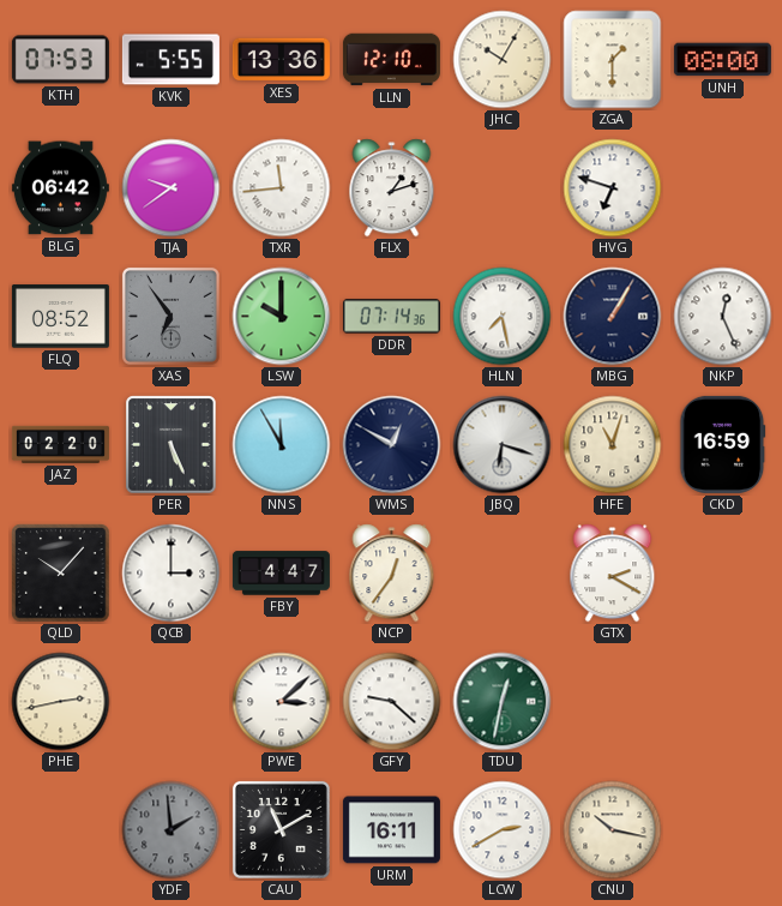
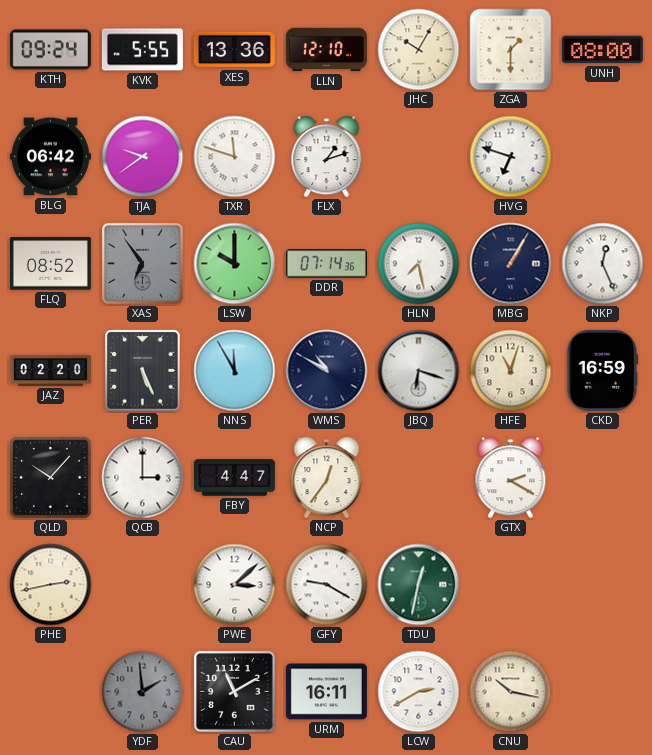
KTH: 07:53 -> 09:24
TXR: 11:44 -> 11:48
WMS: 12:50 -> 10:50
GFY: 9:22 -> 9:20
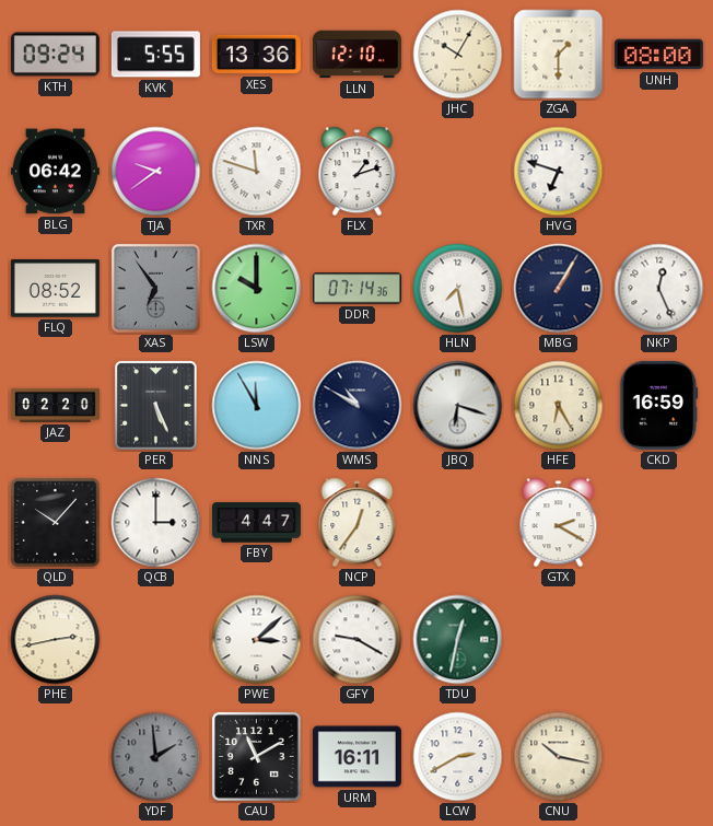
HFE: 11:03 -> 6:25
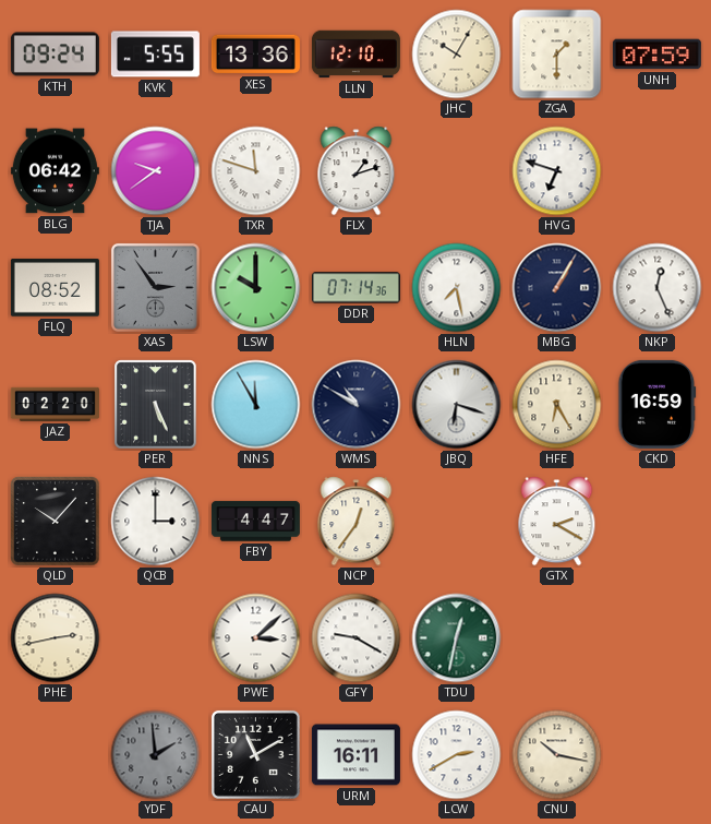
UNH: 08:00 -> 07:59
XAS: 6:54 -> 2:54
